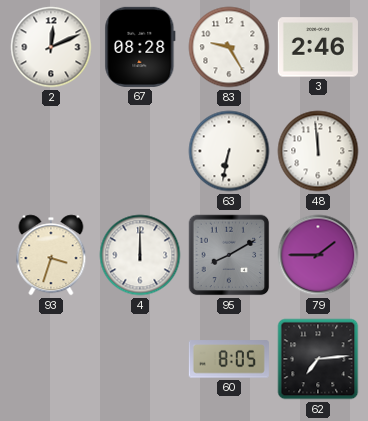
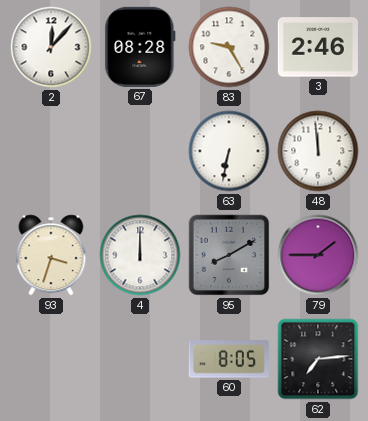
2: 12:11 -> 12:07
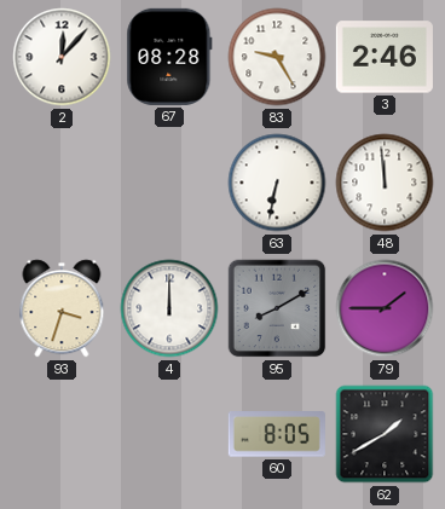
62: 7:14 -> 1:40
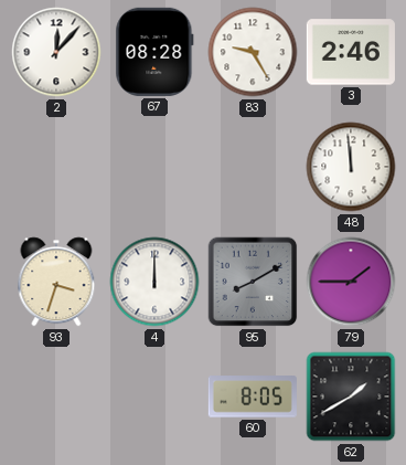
63: 6:32 -> none
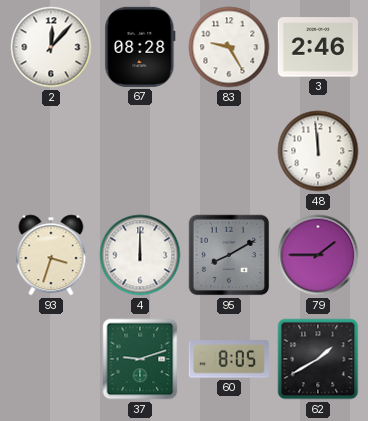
37: none -> 9:12
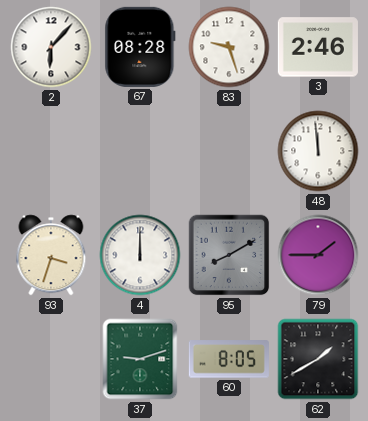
2: 12:07 -> 6:07
83: 9:25 -> 9:27
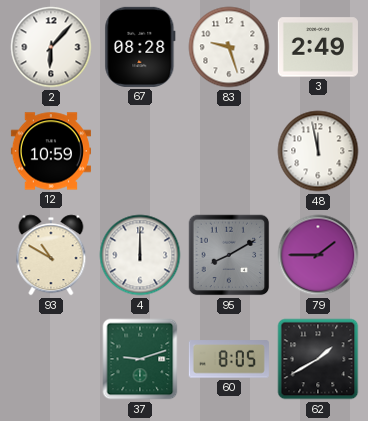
3: 2:46 -> 2:49
12: none -> 10:59
48: 11:59 -> 11:58
93: 3:33 -> 10:50
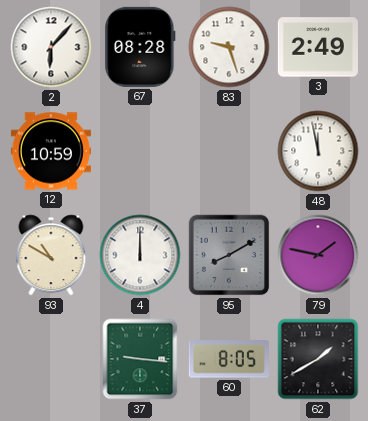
79: 1:45 -> 1:47
37: 9:12 -> 9:16
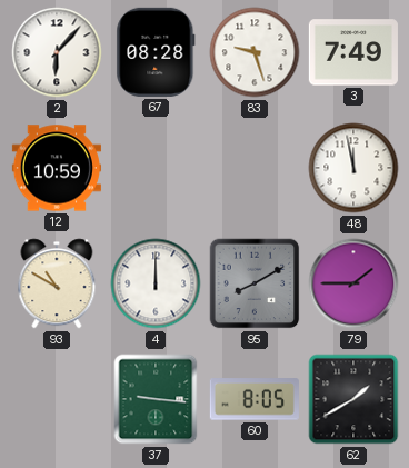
3: 2:49 -> 7:49
79: 1:47 -> 1:45
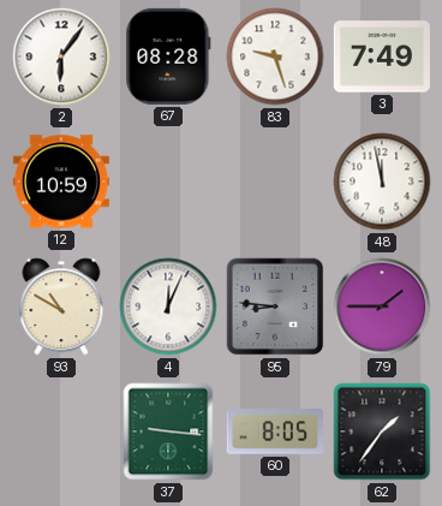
2: 6:07 -> 6:06
4: 12:00 -> 12:04
95: 8:10 -> 8:46
62: 1:40 -> 1:36
